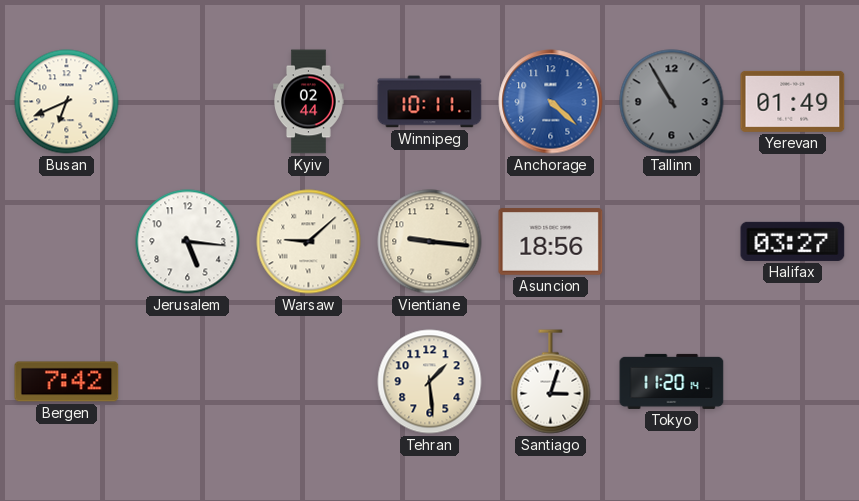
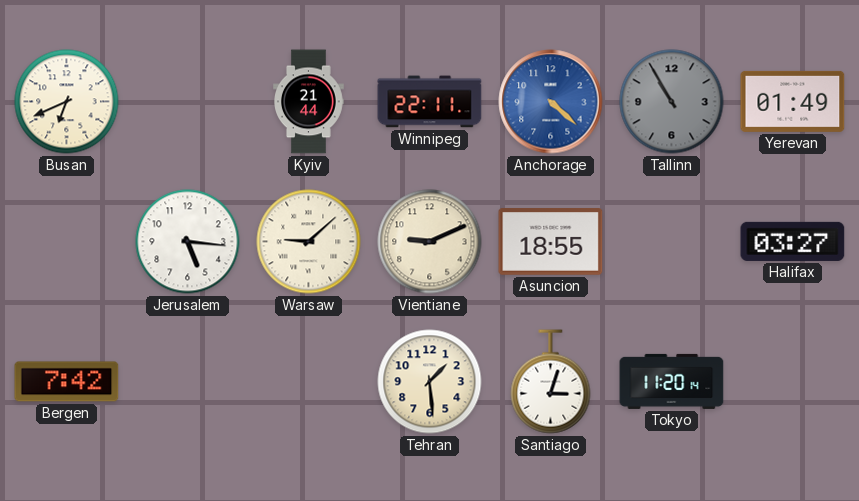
Kyiv: 02:44 -> 21:44
Winnipeg: 10:11 -> 22:11
Vientiane: 9:16 -> 9:11
Asuncion: 18:56 -> 18:55
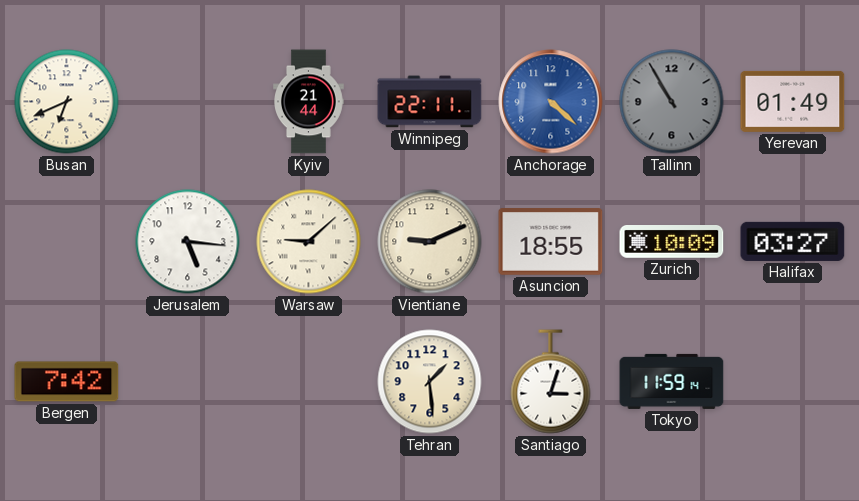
Zurich: none -> 10:09
Tokyo: 11:20 -> 11:59
